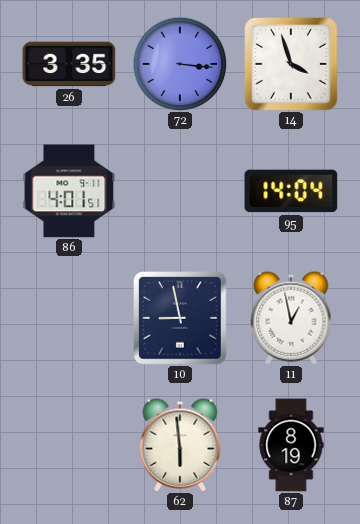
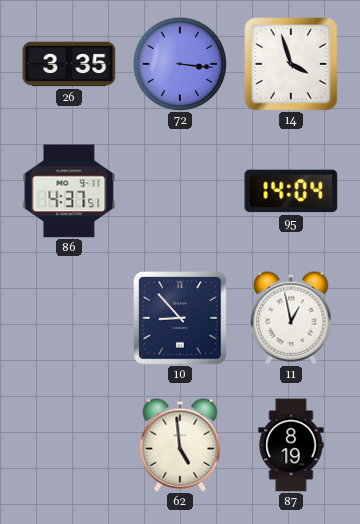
86: 4:01 -> 4:37
10: 8:58 -> 8:53
62: 5:59 -> 4:59
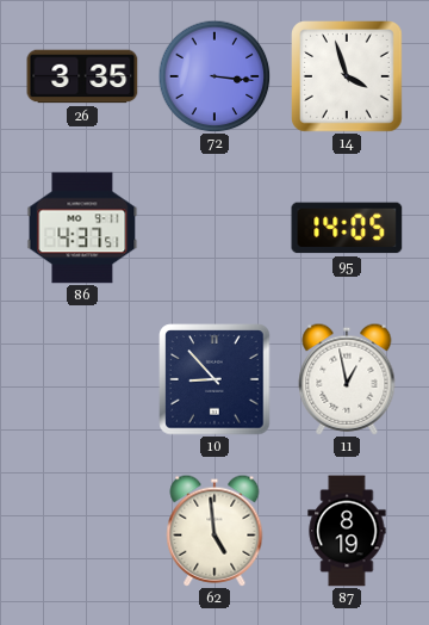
95: 14:04 -> 14:05
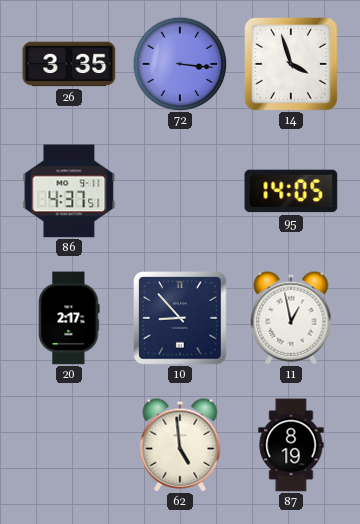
20: none -> 2:17
